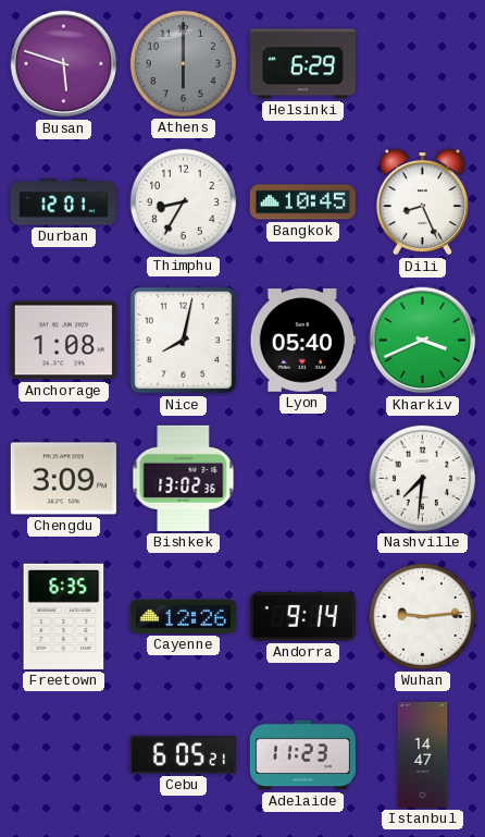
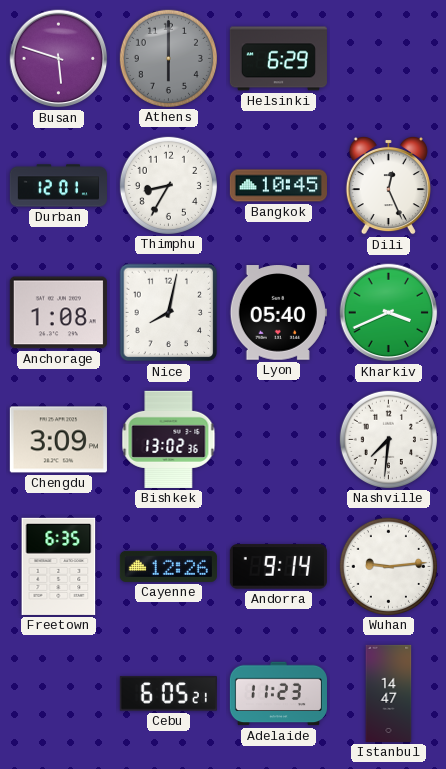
Dili: 8:26 -> 12:26
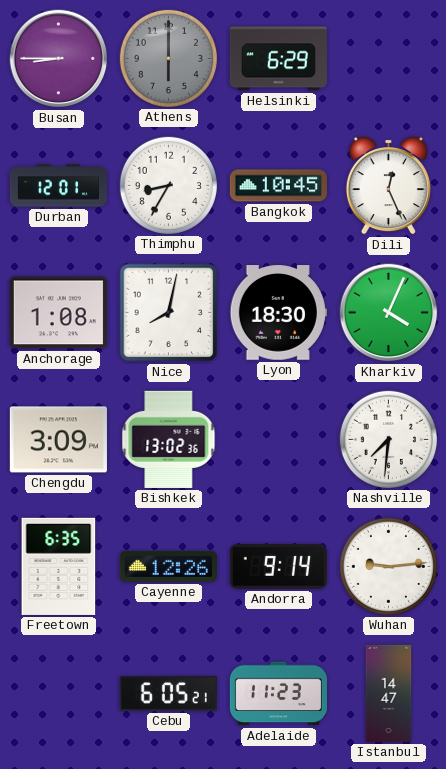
Busan: 5:48 -> 8:45
Lyon: 05:40 -> 18:30
Kharkiv: 3:41 -> 4:04
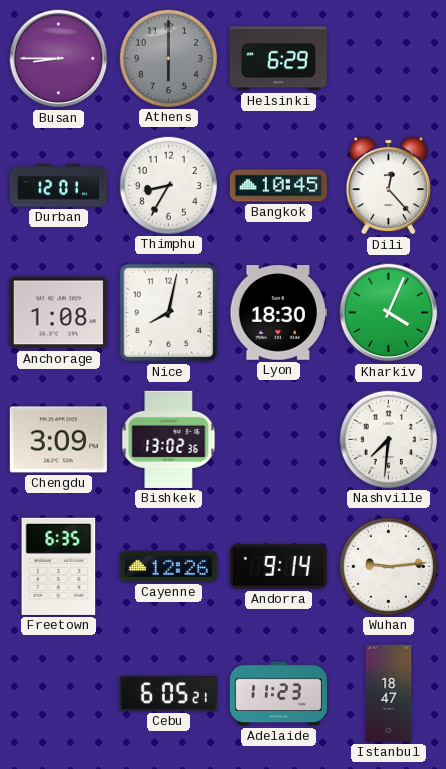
Dili: 12:26 -> 12:23
Istanbul: 14:47 -> 18:47
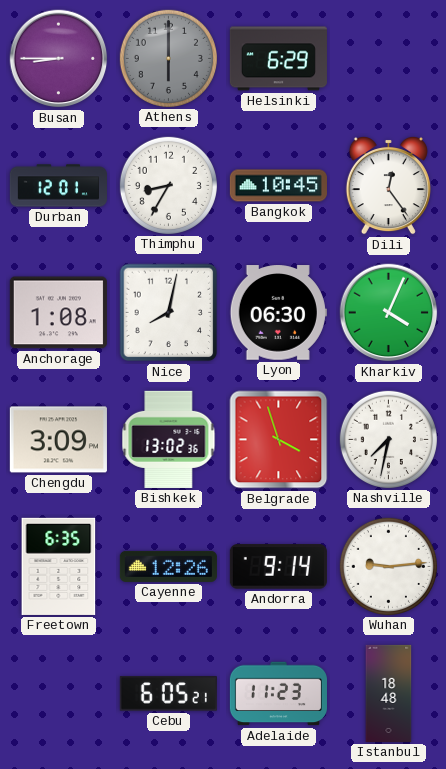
Dili: 12:23 -> 12:24
Lyon: 18:30 -> 06:30
Belgrade: none -> 3:57
Nashville: 7:31 -> 7:32
Istanbul: 18:47 -> 18:48
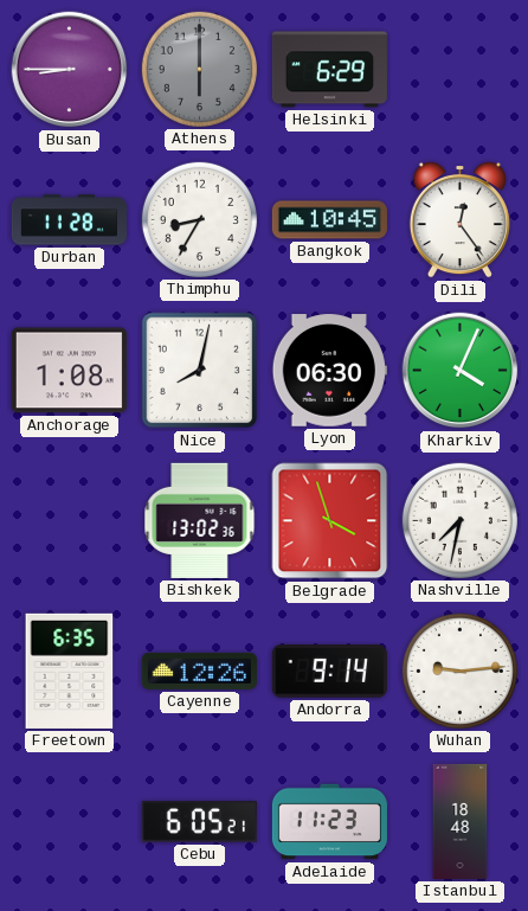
Durban: 12:01 -> 11:28
Chengdu: 3:09 -> none
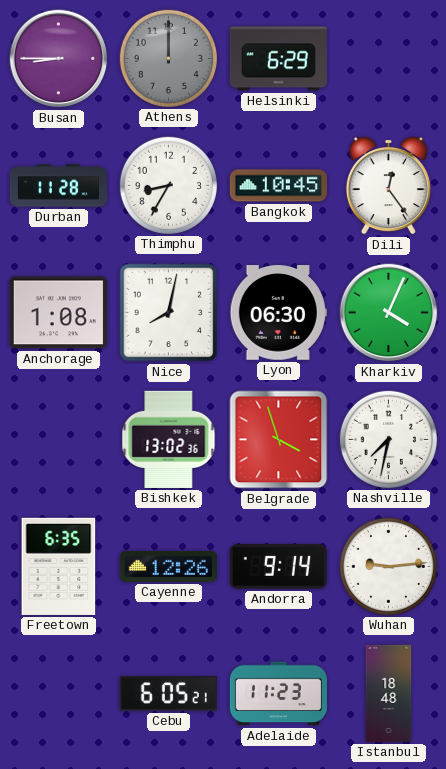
Athens: 6:00 -> 12:00
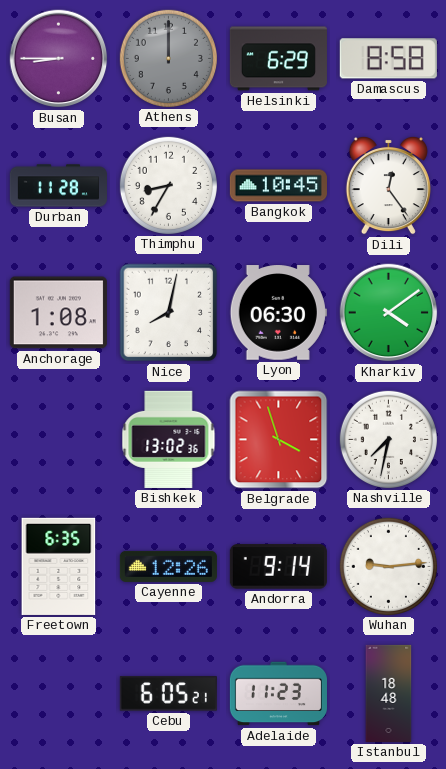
Damascus: none -> 8:58
Kharkiv: 4:04 -> 4:09
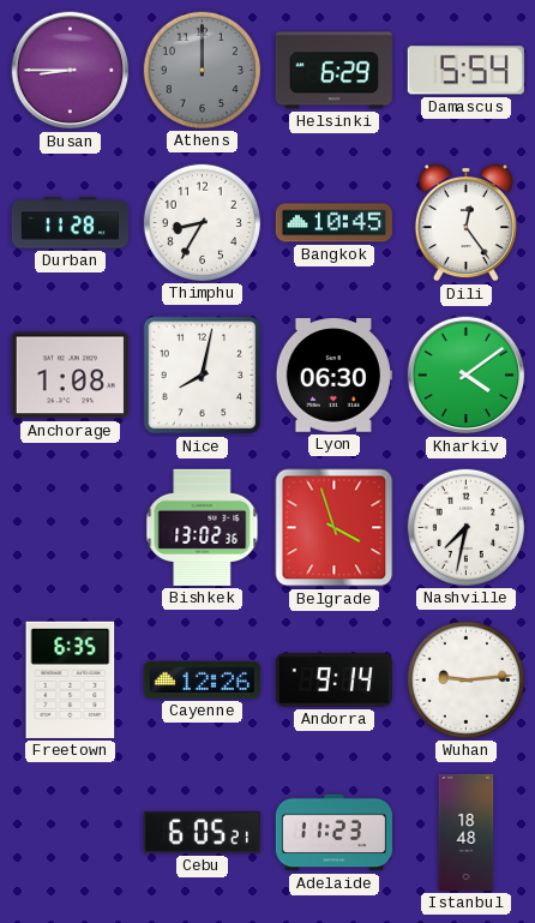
Damascus: 8:58 -> 5:54
